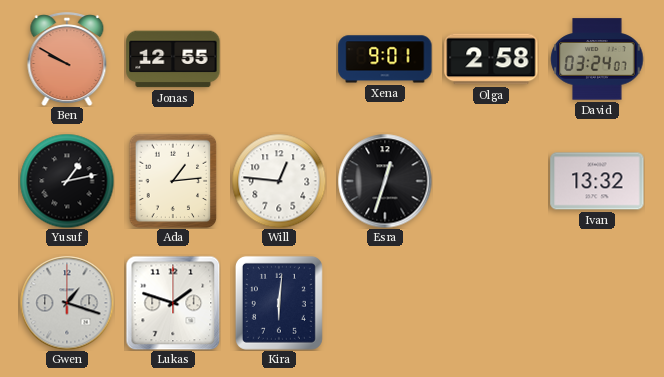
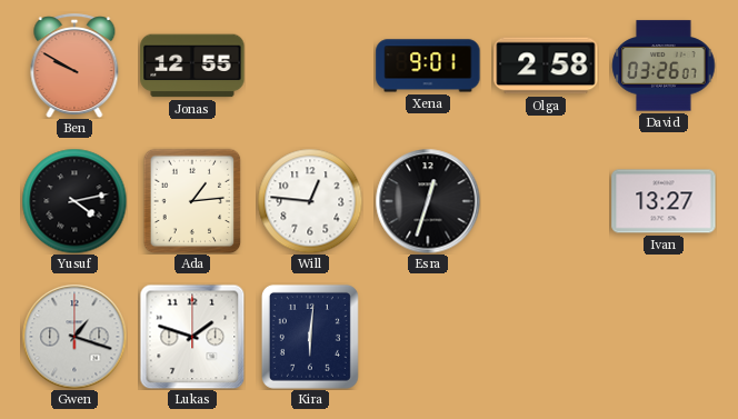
David: 03:24 -> 03:26
Yusuf: 1:13 -> 4:13
Ivan: 13:32 -> 13:27
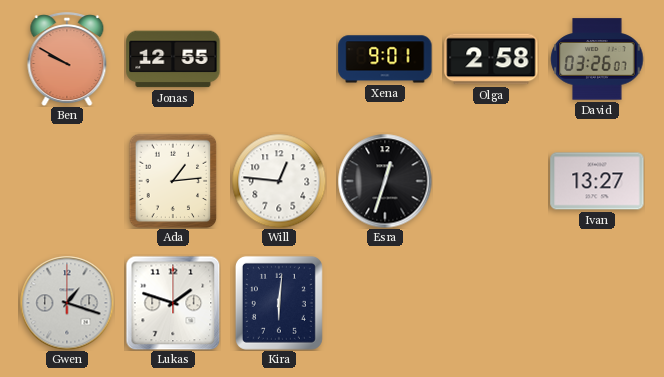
Yusuf: 4:13 -> none
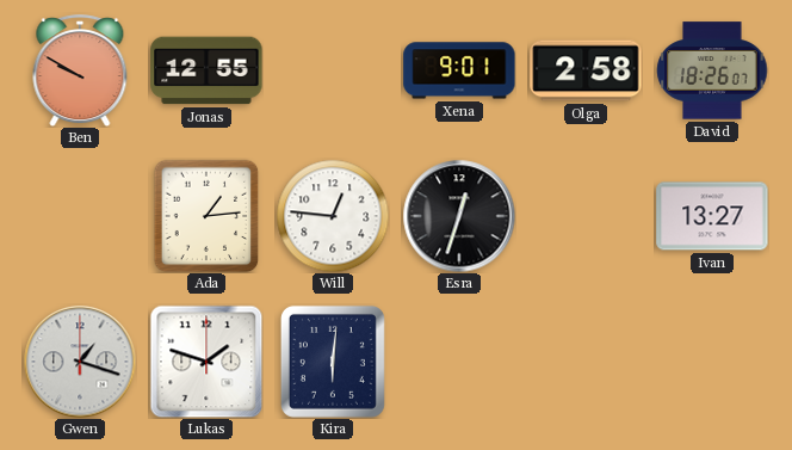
David: 03:26 -> 18:26
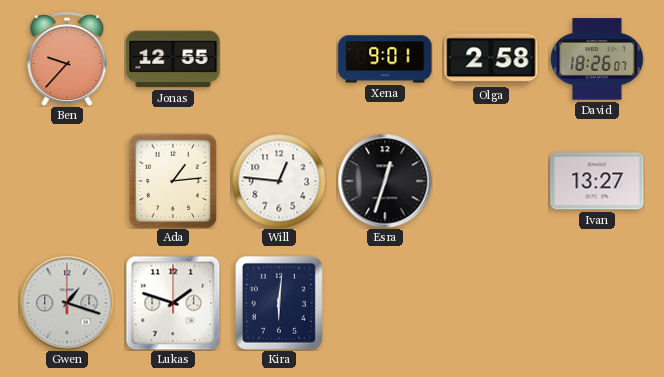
Ben: 9:50 -> 9:37
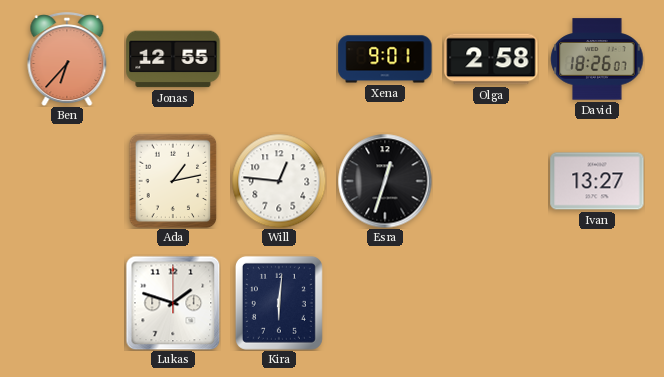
Ben: 9:37 -> 6:37
Ada: 1:14 -> 1:13
Gwen: 1:18 -> none
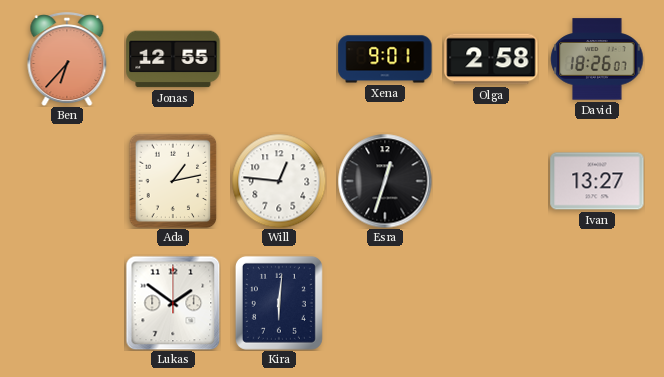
Lukas: 1:48 -> 1:51
